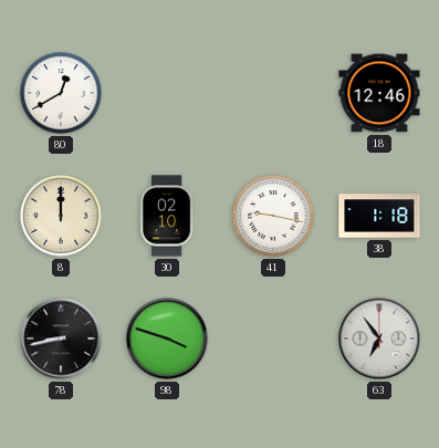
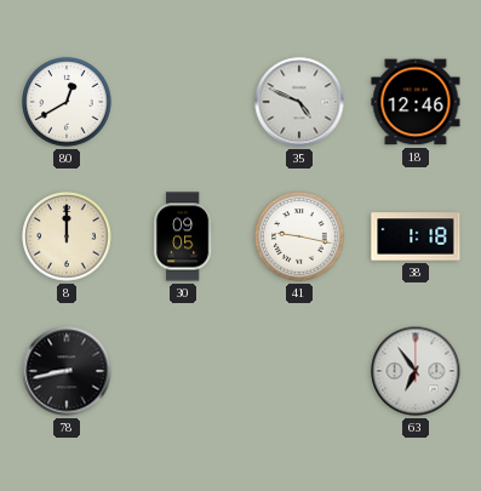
35: none -> 4:49
30: 02:10 -> 09:05
98: 3:48 -> none
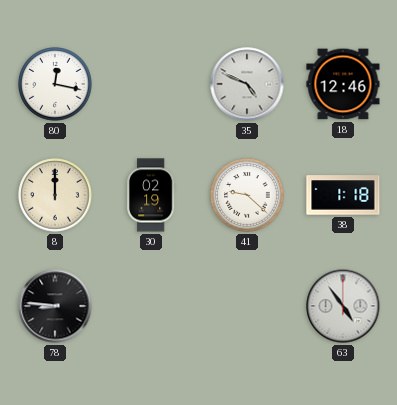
80: 12:40 -> 12:17
30: 09:05 -> 02:19
41: 9:17 -> 9:22
78: 8:43 -> 8:46
63: 6:54 -> 4:54
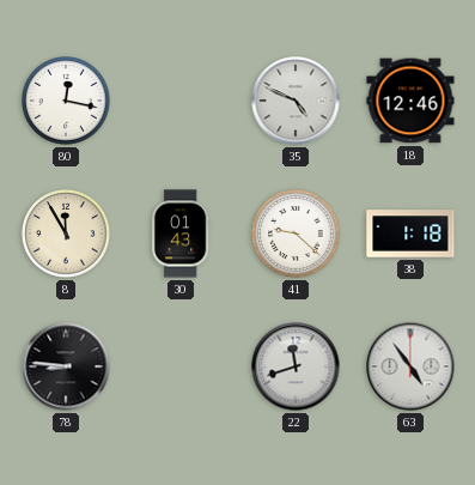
8: 12:00 -> 11:55
30: 02:19 -> 01:43
22: none -> 11:42
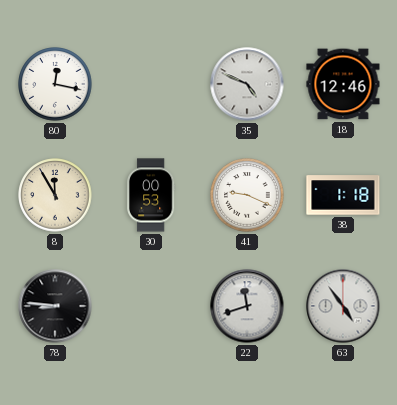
30: 01:43 -> 00:53
41: 9:22 -> 9:19
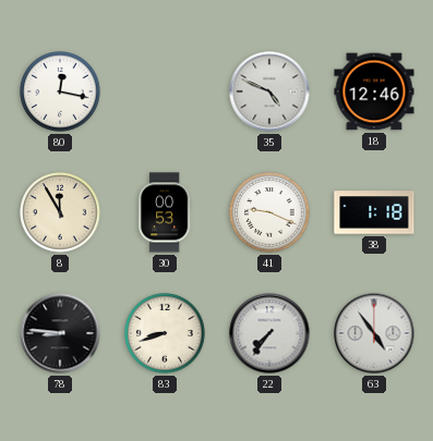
83: none -> 8:42
22: 11:42 -> 7:36
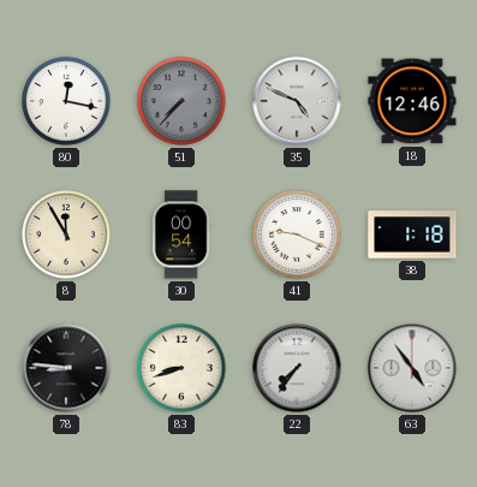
51: none -> 7:37
30: 00:53 -> 00:54
